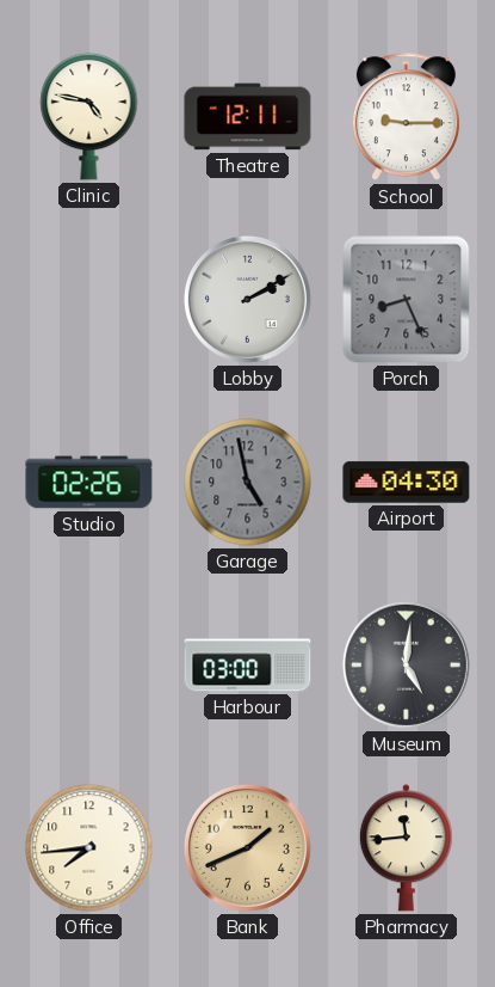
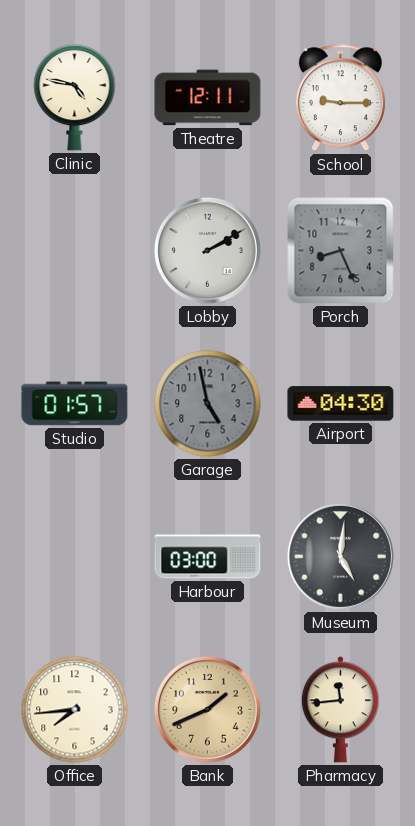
Studio: 02:26 -> 01:57
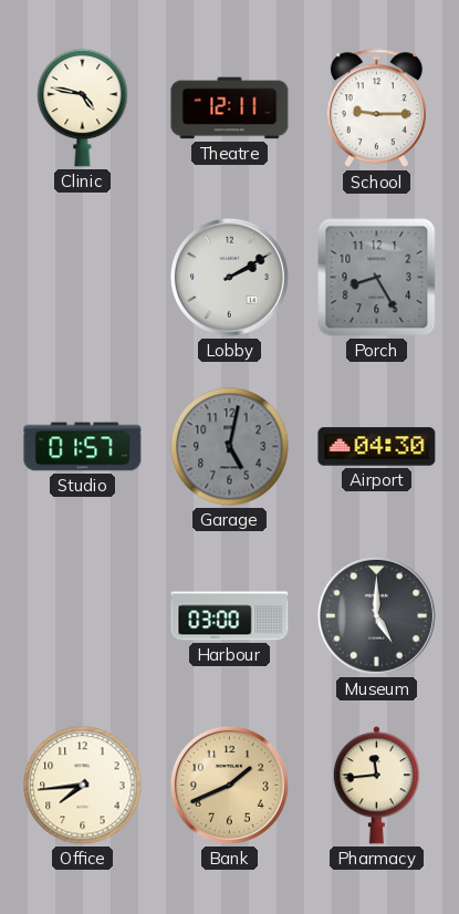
Porch: 8:26 -> 8:25
Garage: 4:58 -> 5:02
Museum: 5:01 -> 5:00
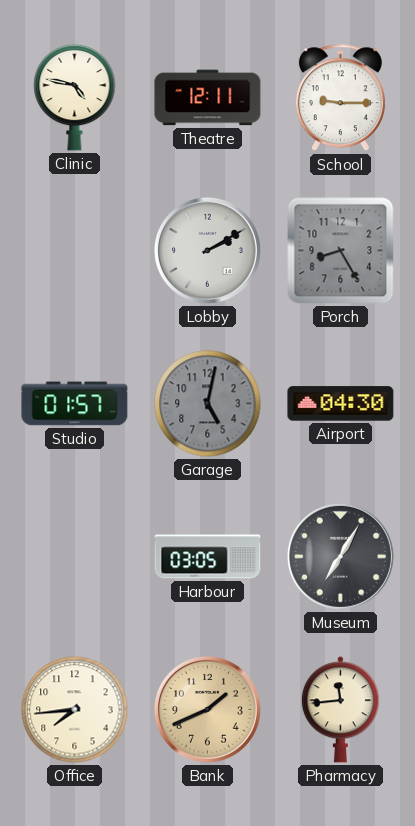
Harbour: 03:00 -> 03:05
Museum: 5:00 -> 7:05
